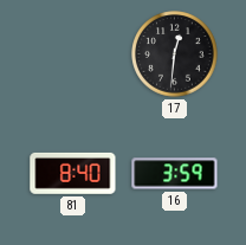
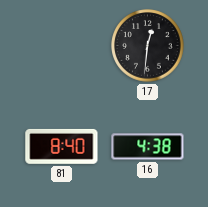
16: 3:59 -> 4:38
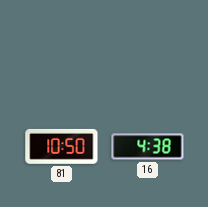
17: 12:31 -> none
81: 8:40 -> 10:50
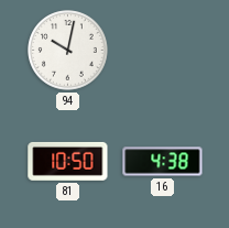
94: none -> 10:02
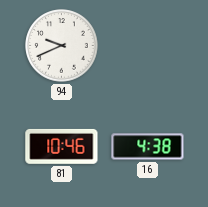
94: 10:02 -> 9:41
81: 10:50 -> 10:46
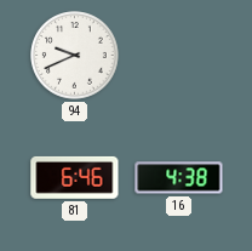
81: 10:46 -> 6:46
